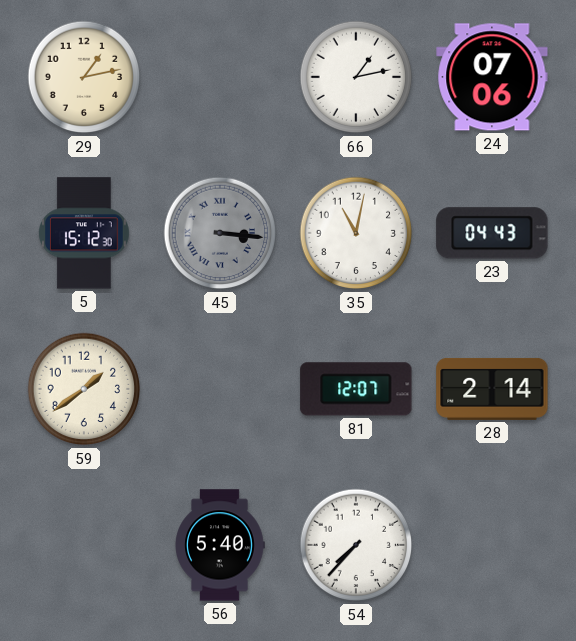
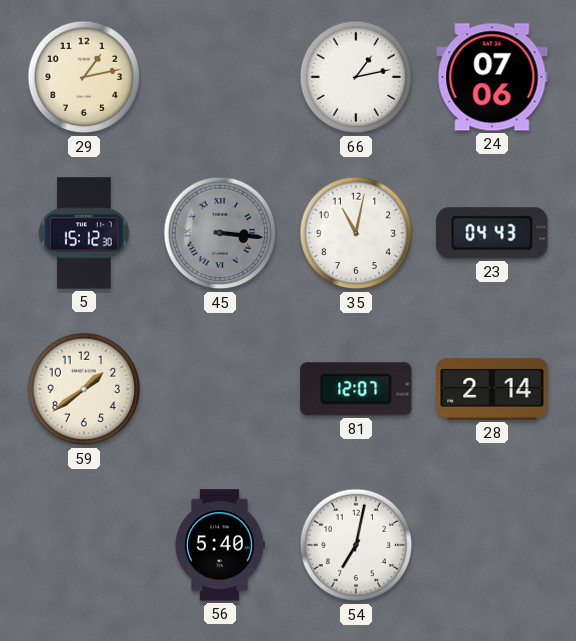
54: 7:37 -> 7:02
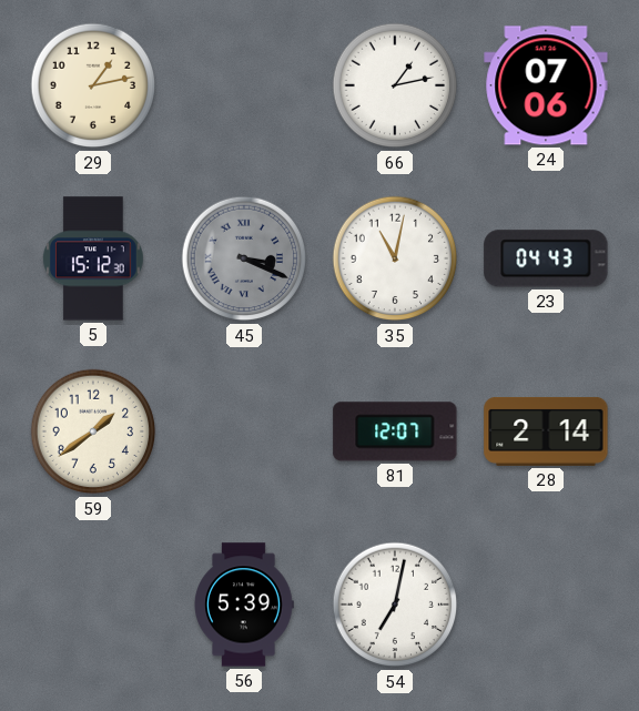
45: 3:16 -> 3:19
56: 5:40 -> 5:39
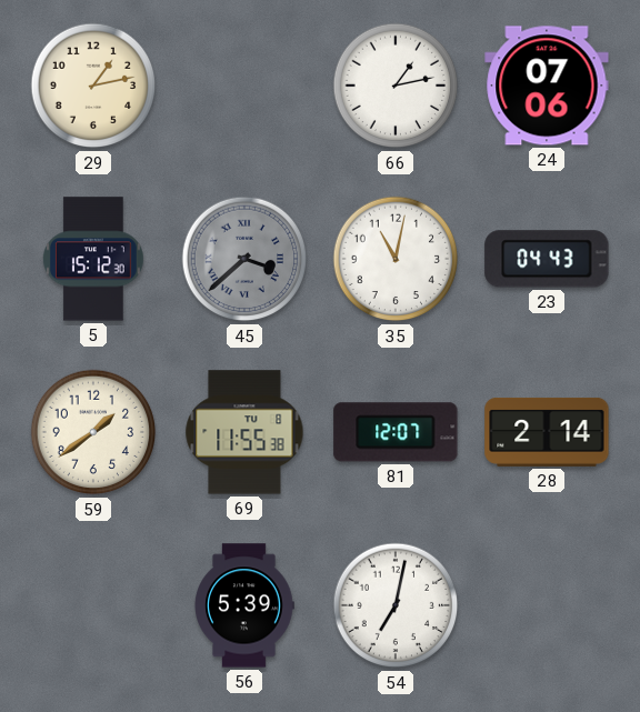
45: 3:19 -> 3:38
69: none -> 11:55
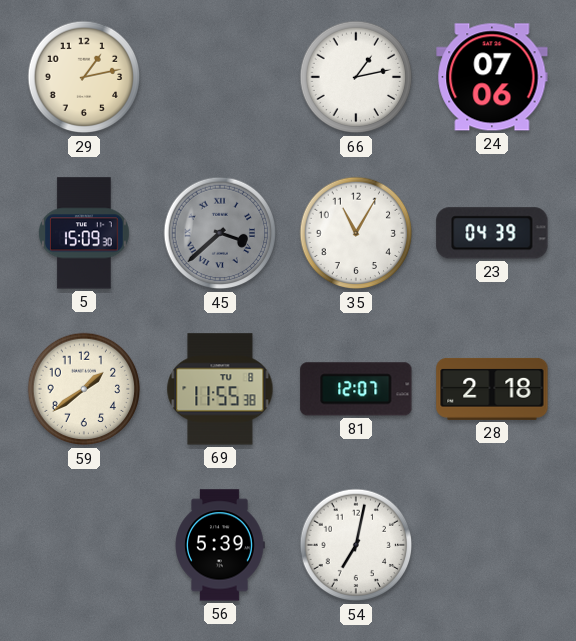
5: 15:12 -> 15:09
35: 11:02 -> 11:05
23: 04:43 -> 04:39
28: 2:14 -> 2:18
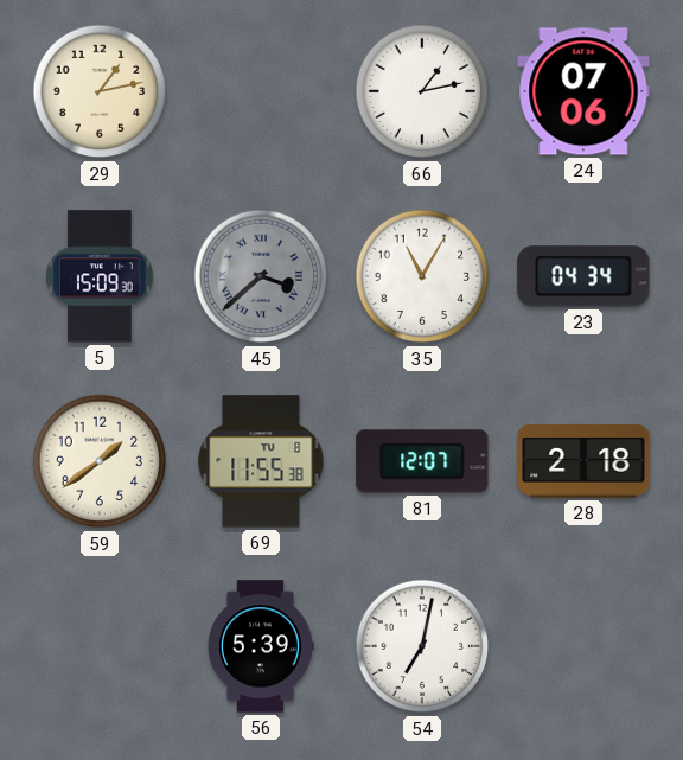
23: 04:39 -> 04:34
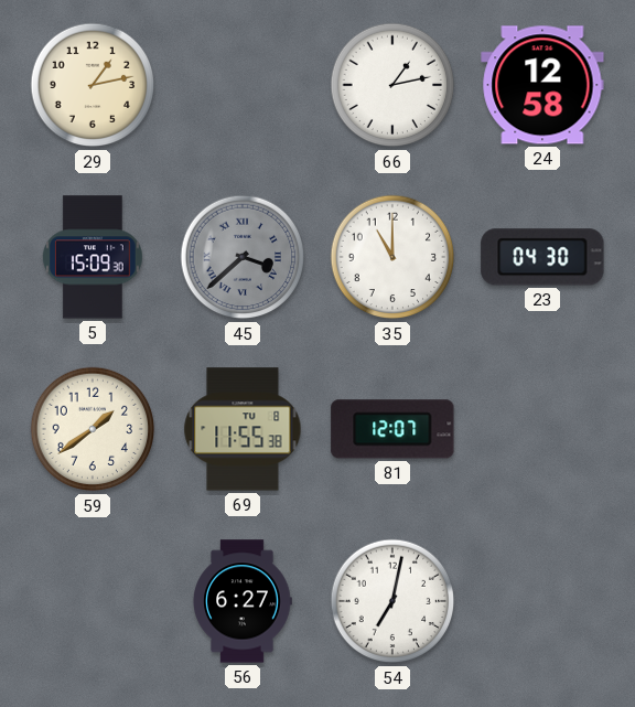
24: 07:06 -> 12:58
35: 11:05 -> 11:00
23: 04:34 -> 04:30
28: 2:18 -> none
56: 5:39 -> 6:27
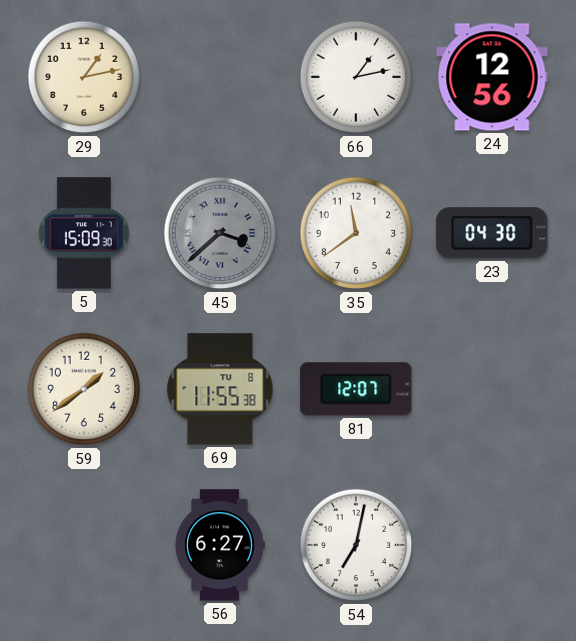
24: 12:58 -> 12:56
35: 11:00 -> 11:39
